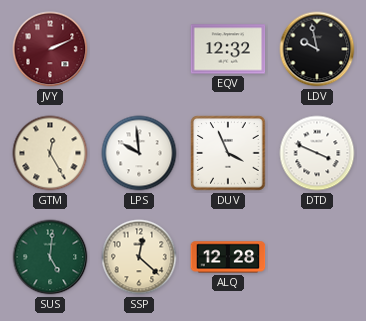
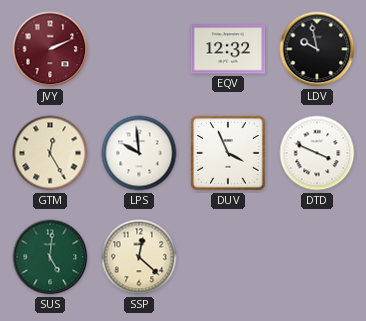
ALQ: 12:28 -> none
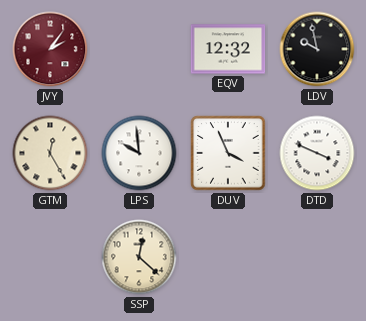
JVY: 2:11 -> 2:06
SUS: 5:01 -> none
